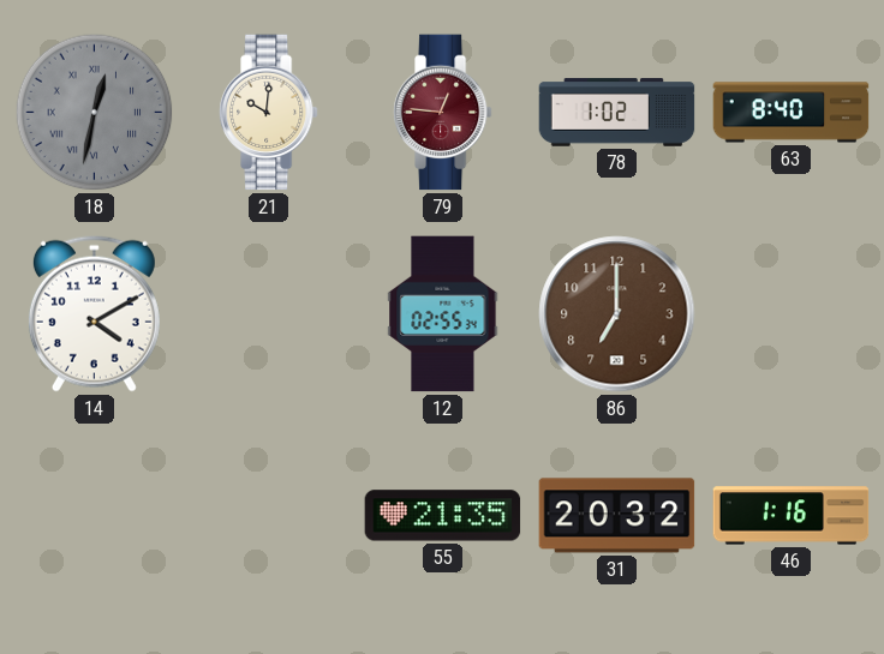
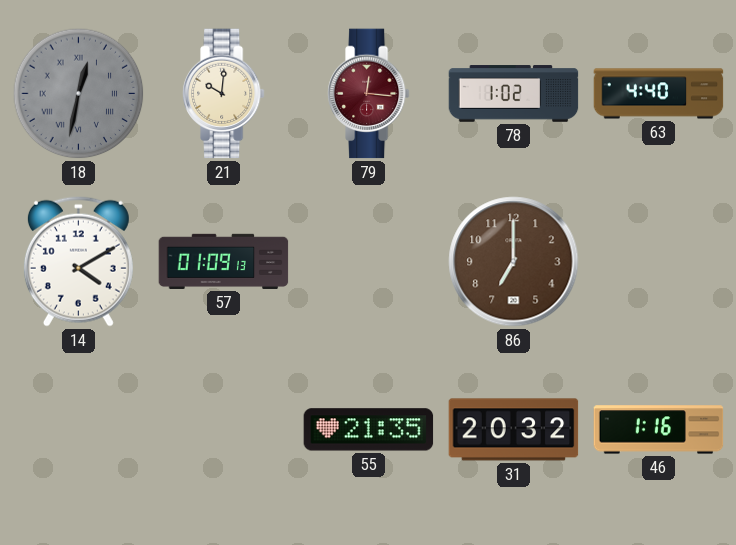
79: 12:46 -> 12:16
63: 8:40 -> 4:40
57: none -> 01:09
12: 02:55 -> none
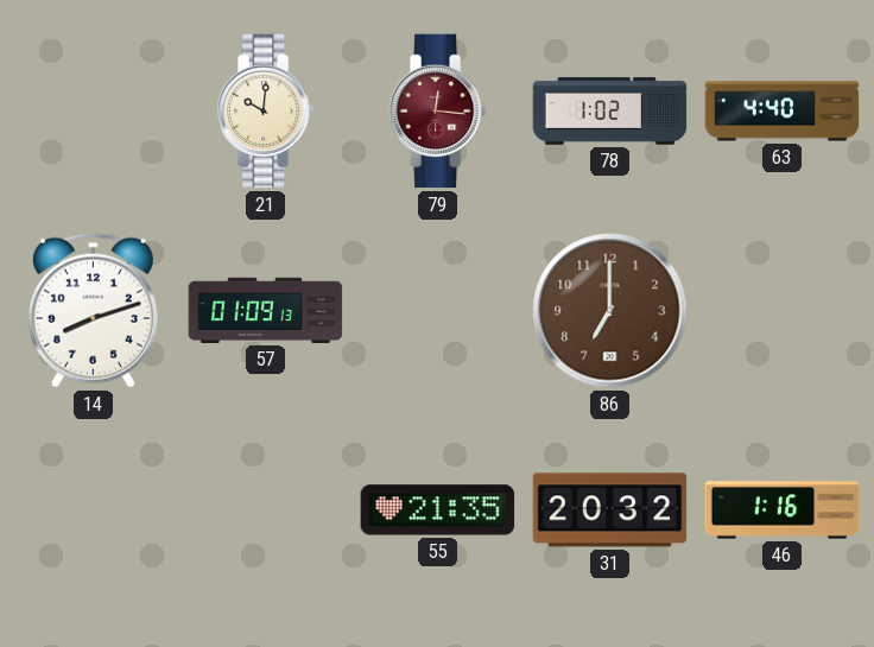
18: 12:32 -> none
14: 4:10 -> 8:12
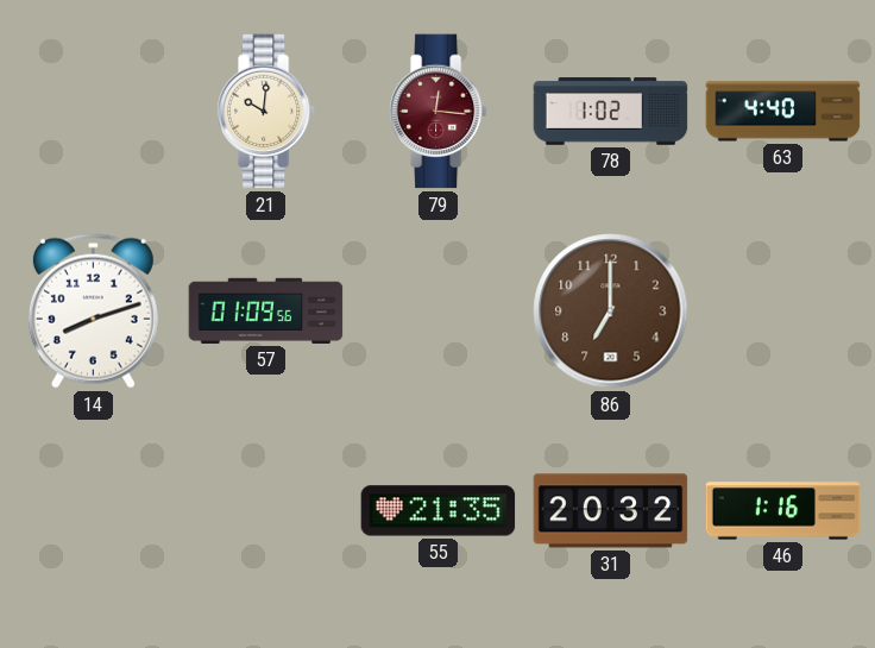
57: 01:09:13 -> 01:09:56
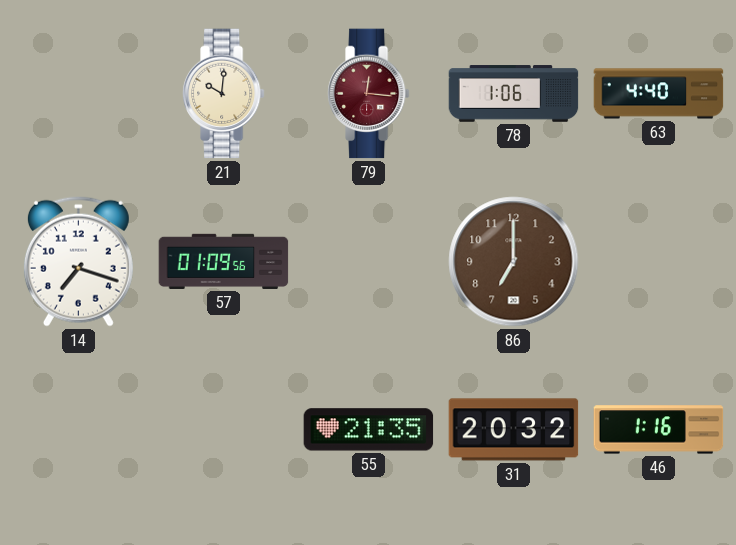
78: 1:02 -> 1:06
14: 8:12 -> 7:18
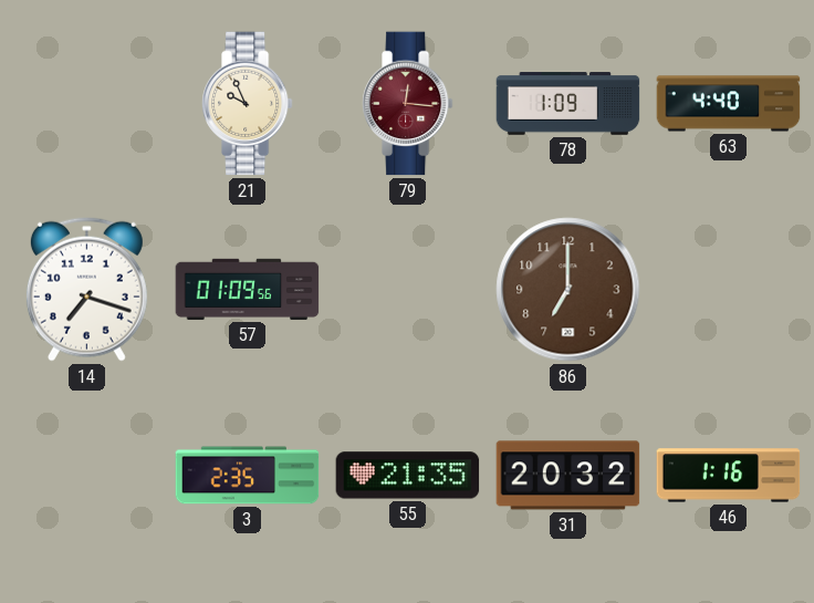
21: 10:01 -> 9:56
78: 1:06 -> 1:09
3: none -> 2:35
